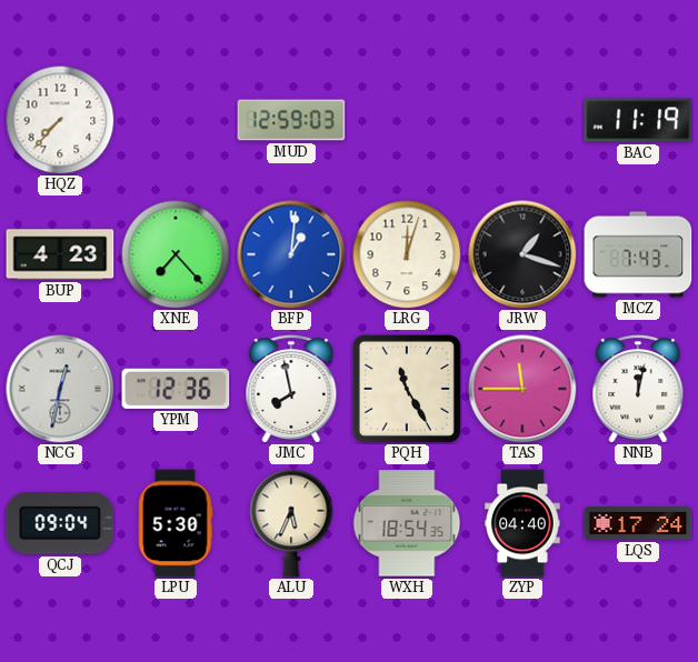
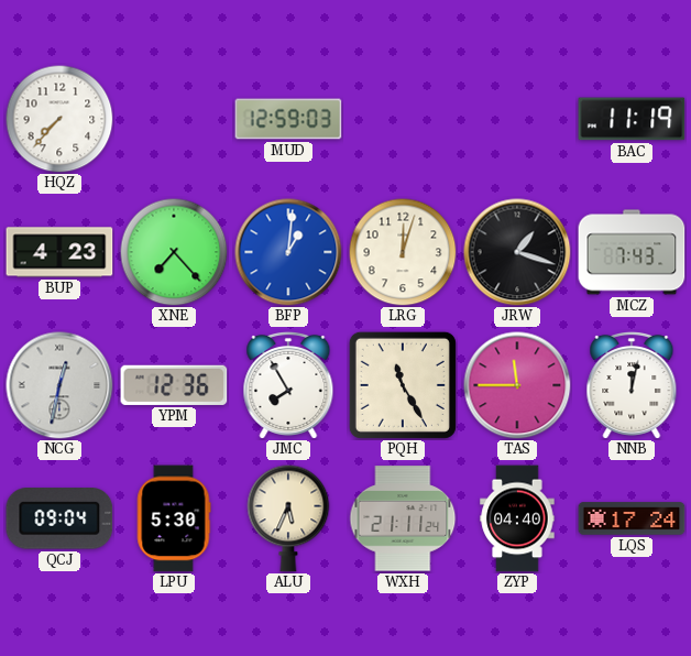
JMC: 7:58 -> 7:55
WXH: 18:54 -> 21:11
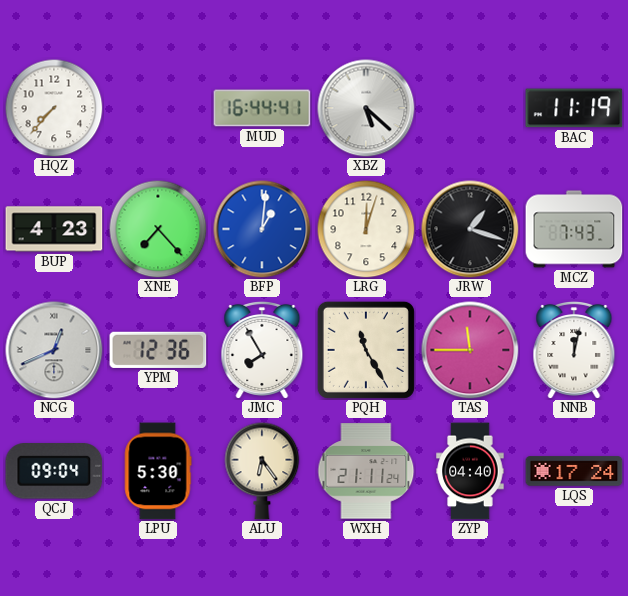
MUD: 12:59 -> 16:44
XBZ: none -> 5:22
NCG: 12:32 -> 12:41
ALU: 5:34 -> 6:24
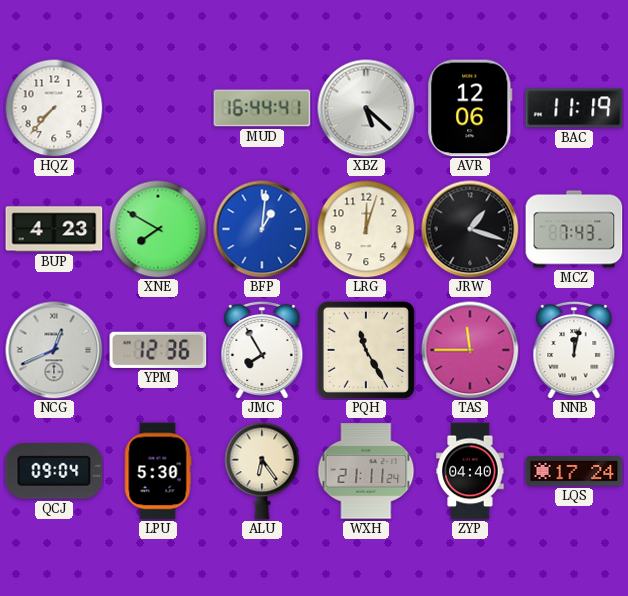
AVR: none -> 12:06
XNE: 7:23 -> 7:50
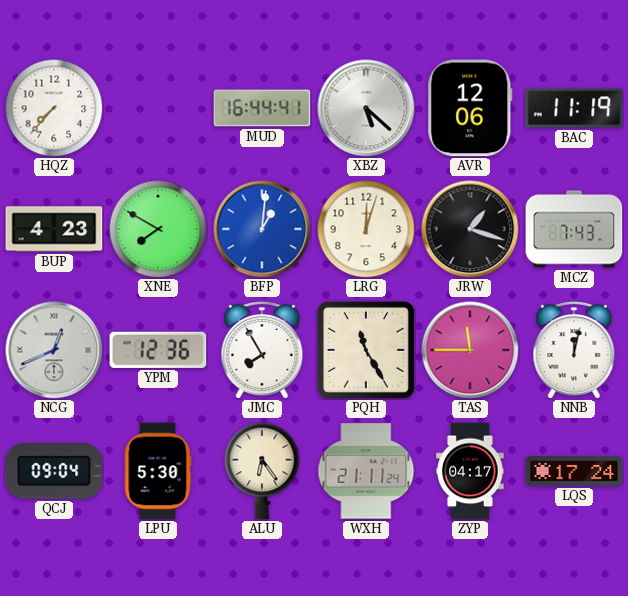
ZYP: 04:40 -> 04:17
